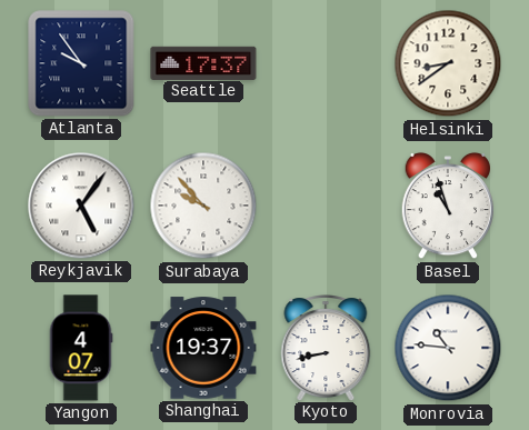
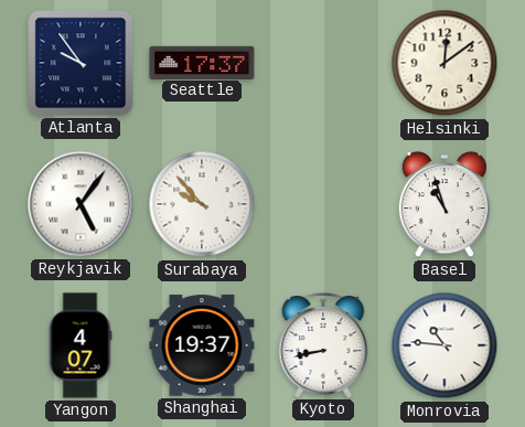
Helsinki: 8:39 -> 12:09
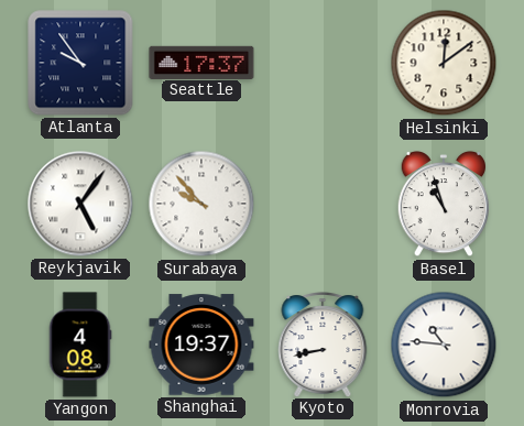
Yangon: 4:07 -> 4:08
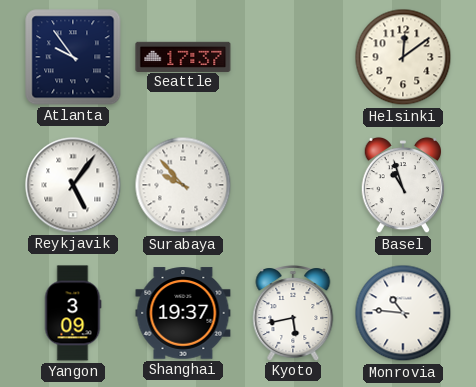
Yangon: 4:08 -> 3:09
Kyoto: 8:43 -> 5:43
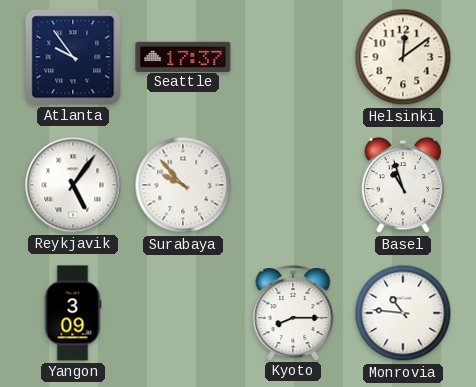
Shanghai: 19:37 -> none
Kyoto: 5:43 -> 8:15
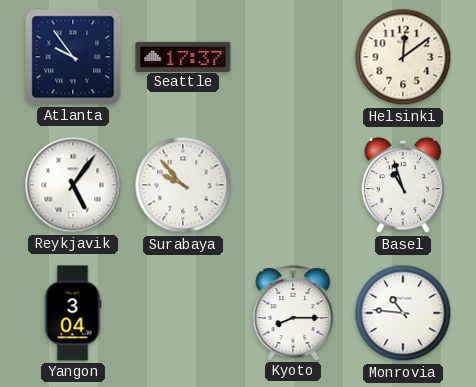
Yangon: 3:09 -> 3:04
